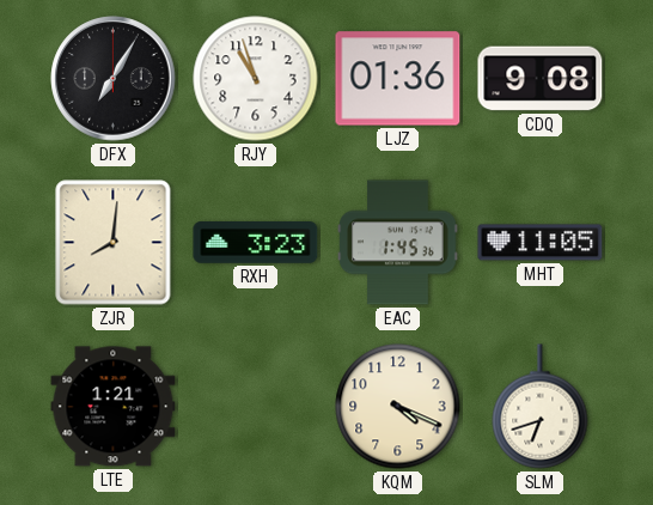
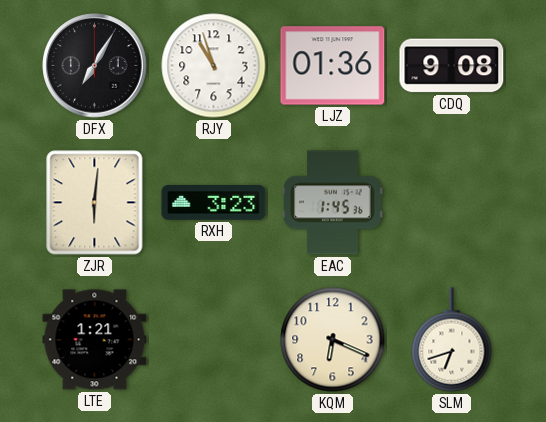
ZJR: 8:01 -> 6:01
MHT: 11:05 -> none
KQM: 4:19 -> 6:19
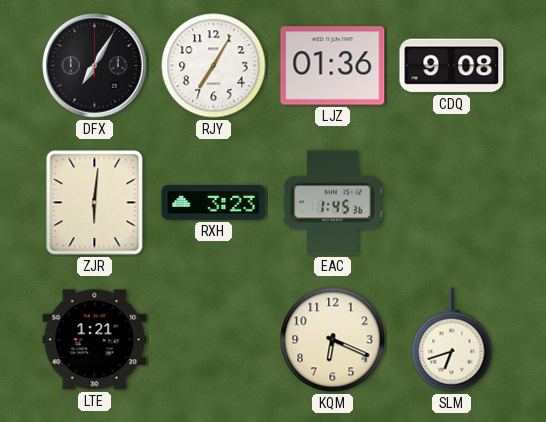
RJY: 10:57 -> 7:05
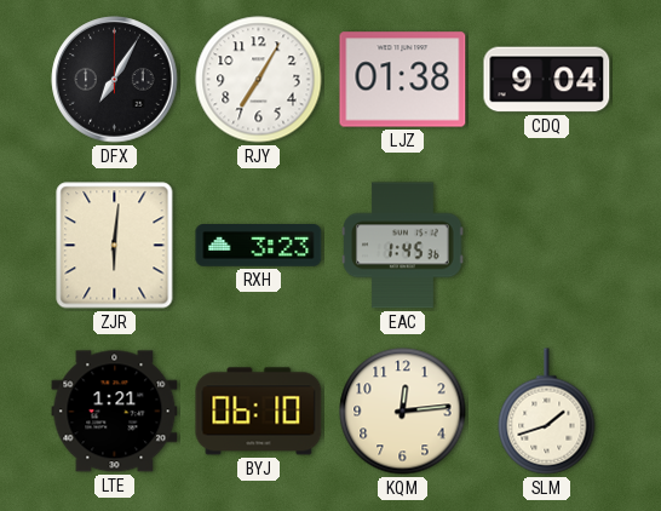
LJZ: 01:36 -> 01:38
CDQ: 9:08 -> 9:04
BYJ: none -> 06:10
KQM: 6:19 -> 12:14
SLM: 6:42 -> 1:42
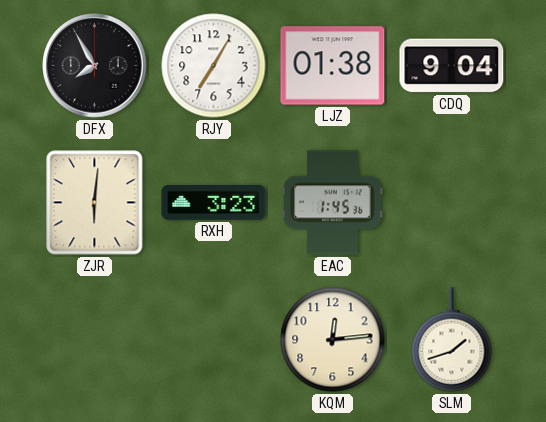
DFX: 7:05 -> 7:55
LTE: 1:21 -> none
BYJ: 06:10 -> none
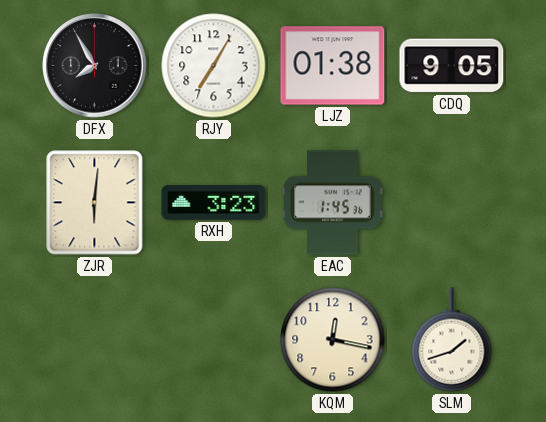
CDQ: 9:04 -> 9:05
KQM: 12:14 -> 12:17
